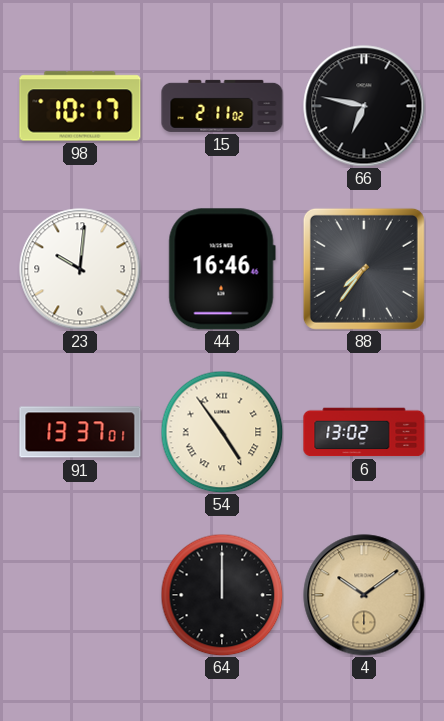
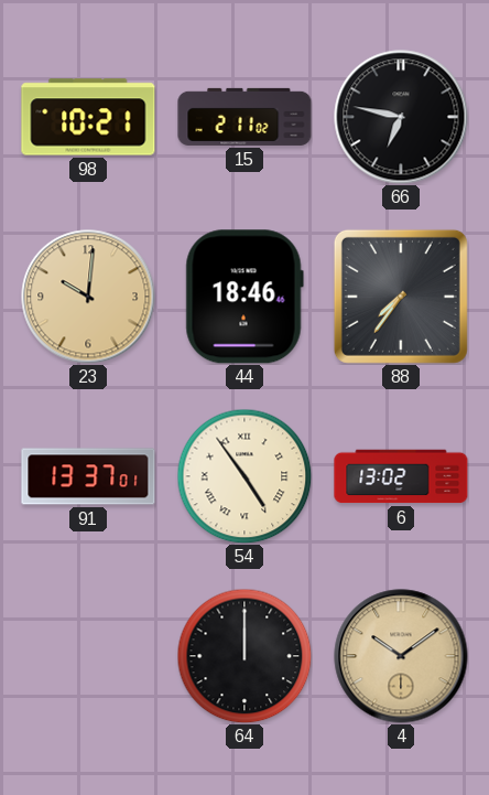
98: 10:17 -> 10:21
23 dial: white -> champagne
44: 16:46 -> 18:46
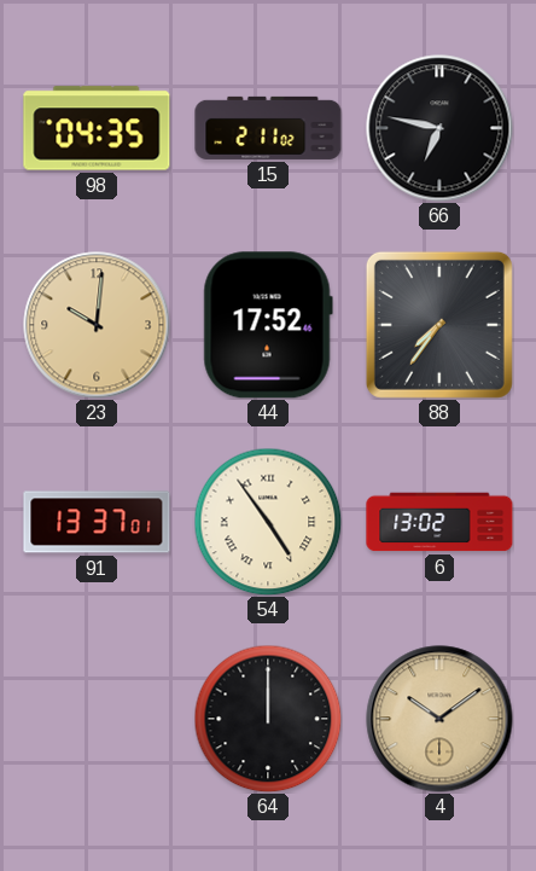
98: 10:21 -> 04:35
44: 18:46 -> 17:52
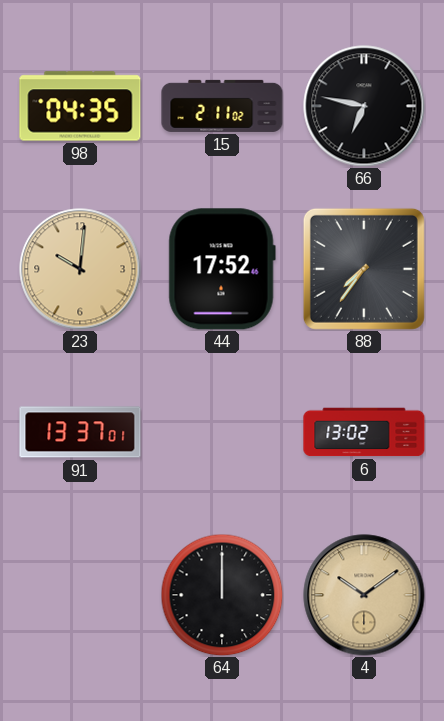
54: 4:54 -> none
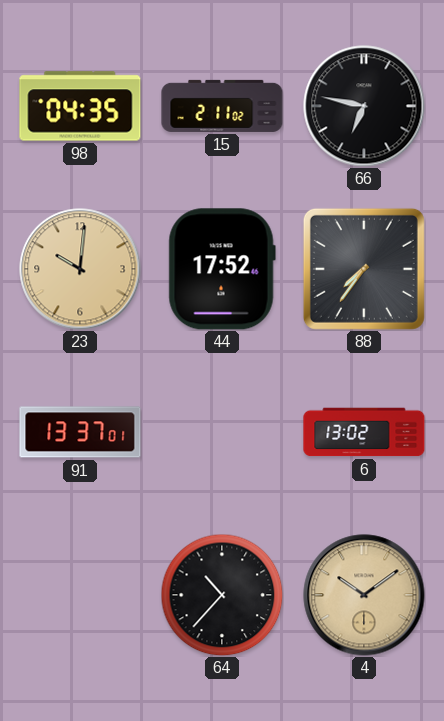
64: 12:00 -> 10:37
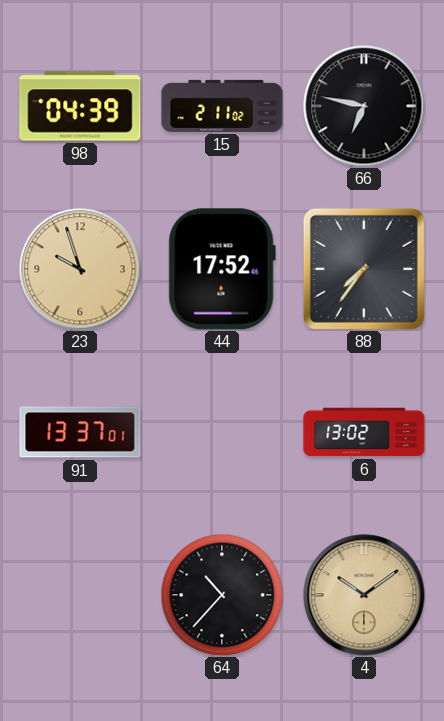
98: 04:35 -> 04:39
23: 10:01 -> 9:57
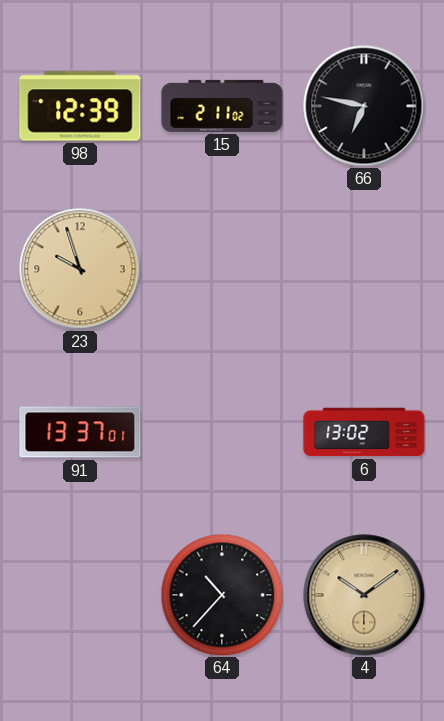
98: 04:39 -> 12:39
44: 17:52 -> none
88: 7:36 -> none
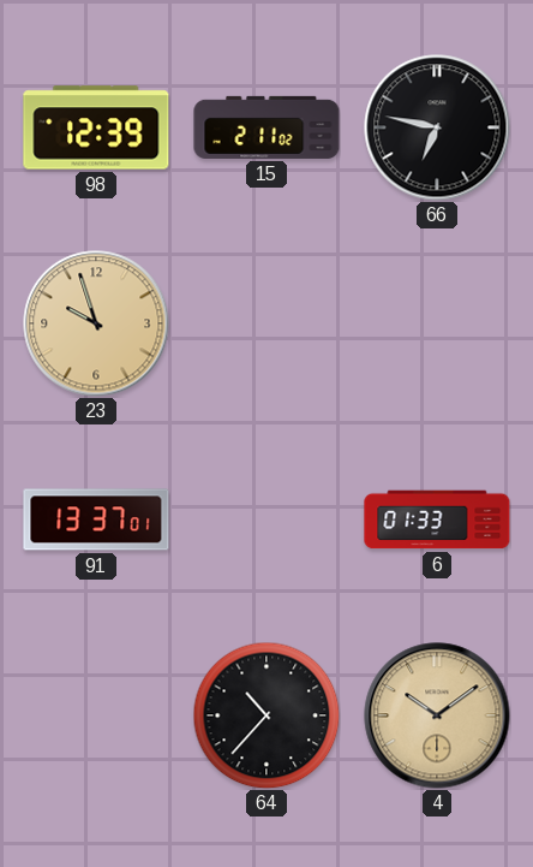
6: 13:02 -> 01:33
